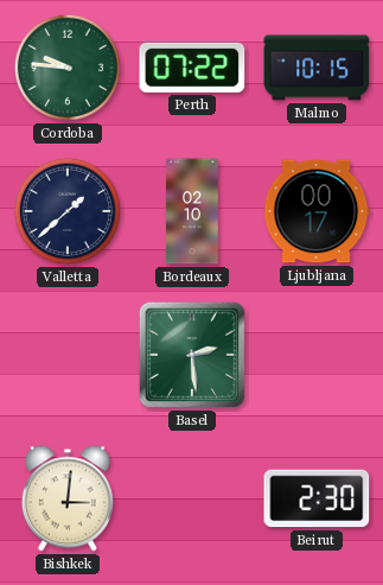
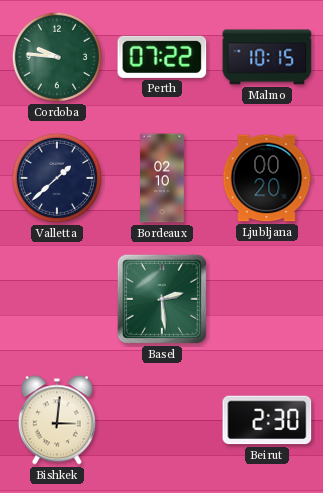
Ljubljana: 00:17 -> 00:20
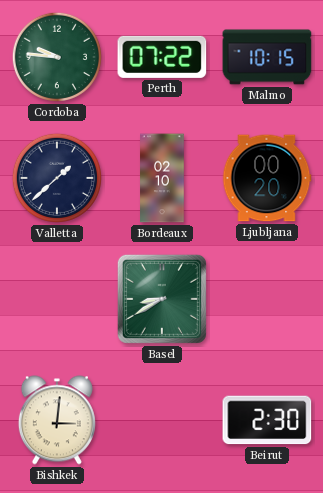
Basel: 2:29 -> 8:40
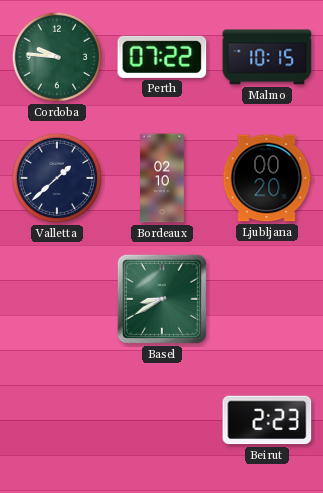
Bishkek: 3:01 -> none
Beirut: 2:30 -> 2:23
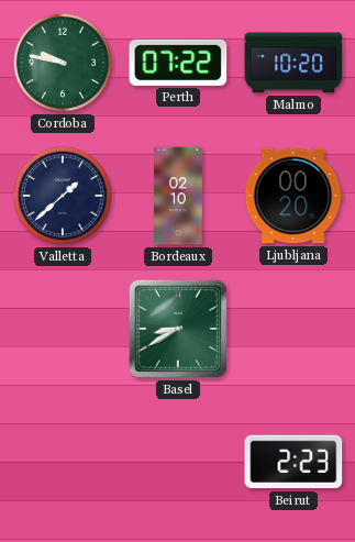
Cordoba: 9:46 -> 9:47
Malmo: 10:15 -> 10:20
